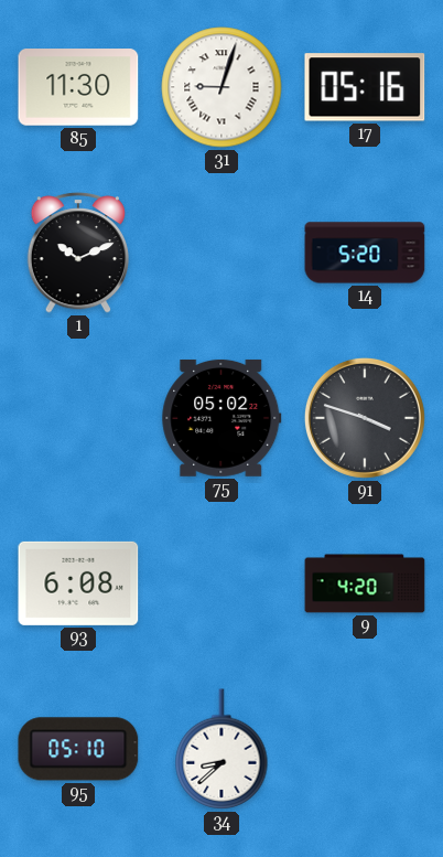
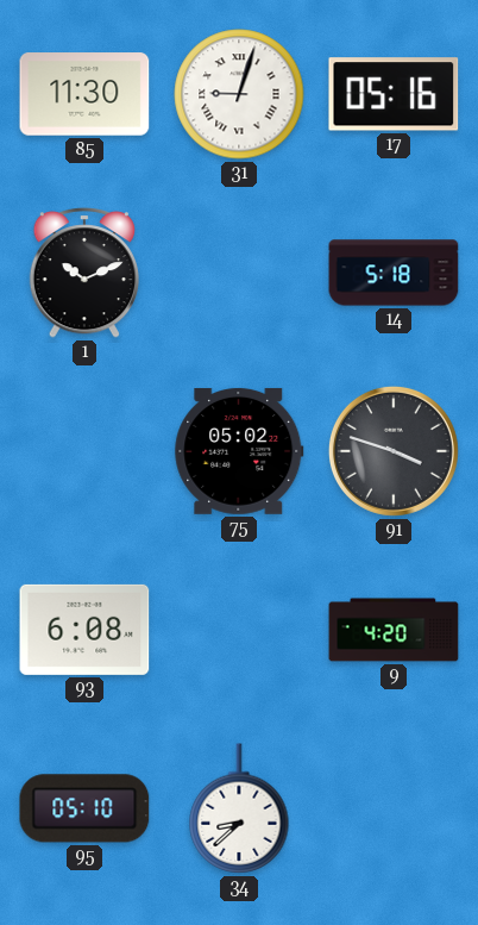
14: 5:20 -> 5:18
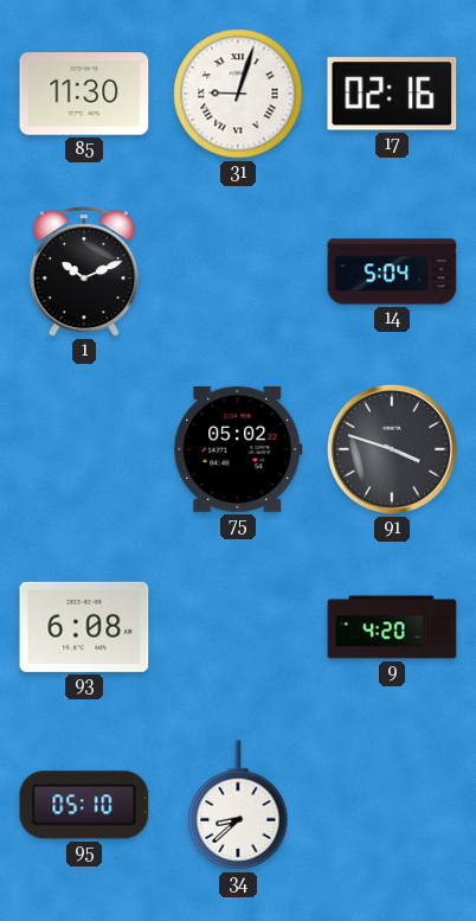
17: 05:16 -> 02:16
14: 5:18 -> 5:04
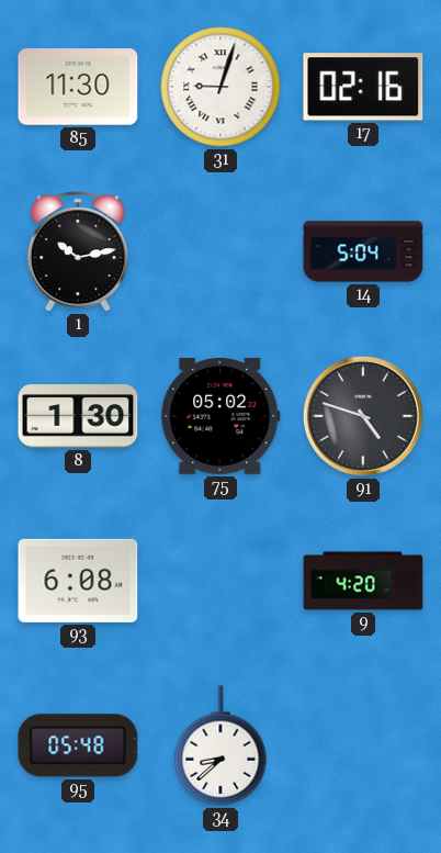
1: 10:11 -> 10:13
8: none -> 1:30
91: 3:48 -> 4:48
95: 05:10 -> 05:48
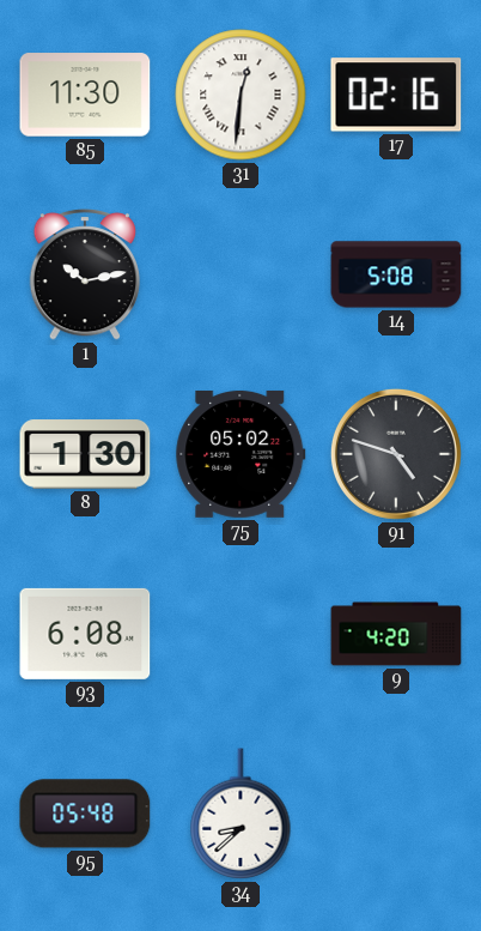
31: 9:03 -> 12:31
14: 5:04 -> 5:08
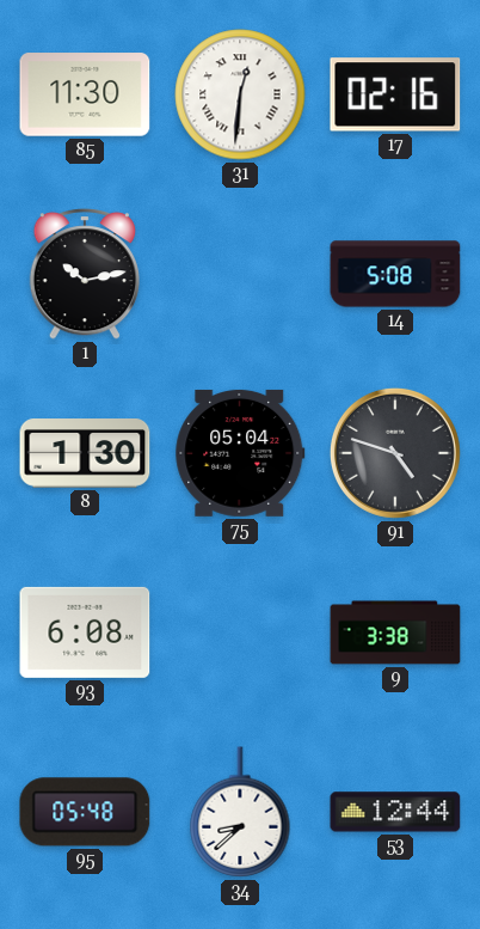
75: 05:02 -> 05:04
9: 4:20 -> 3:38
53: none -> 12:44
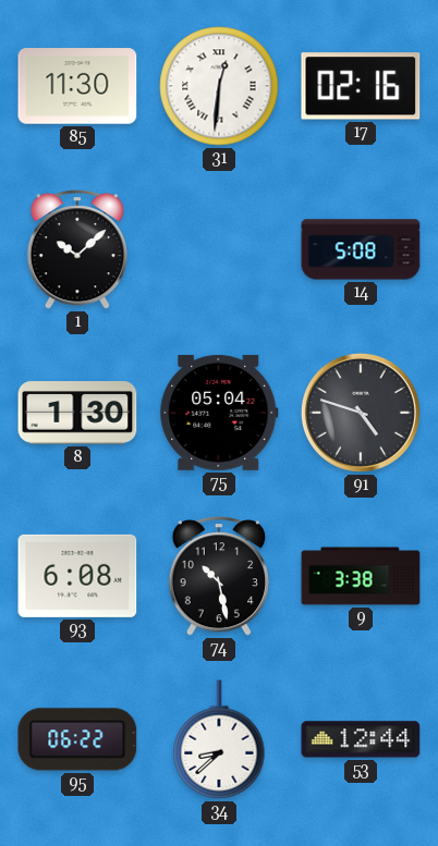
1: 10:13 -> 10:08
74: none -> 10:28
95: 05:48 -> 06:22
